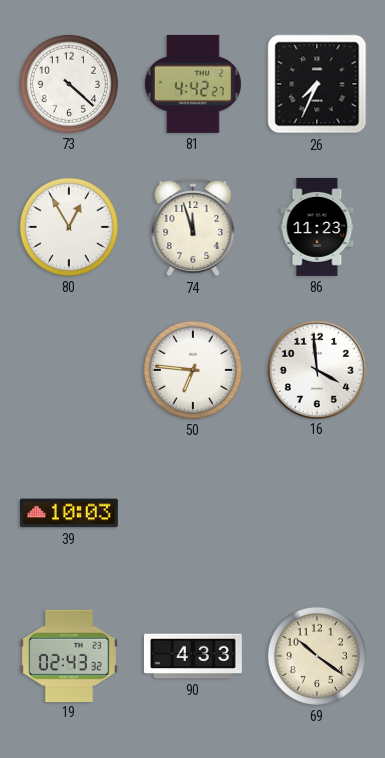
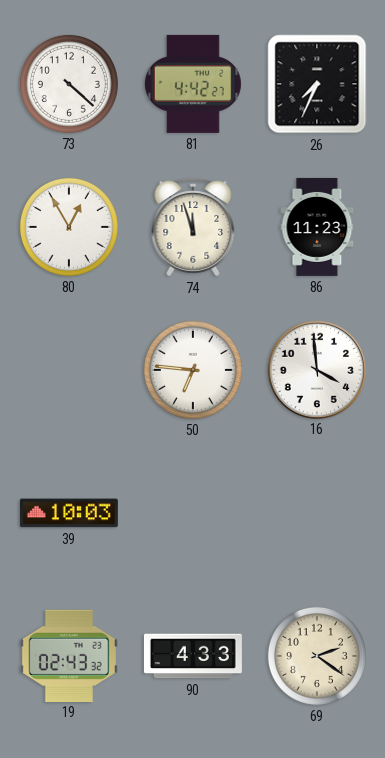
69: 10:21 -> 2:21
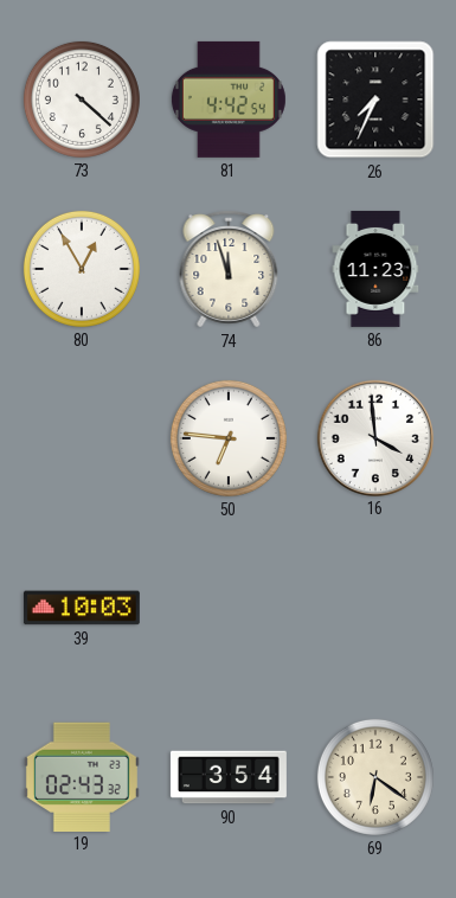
81: 4:42:27 -> 4:42:54
90: 4:33 -> 3:54
69: 2:21 -> 6:21
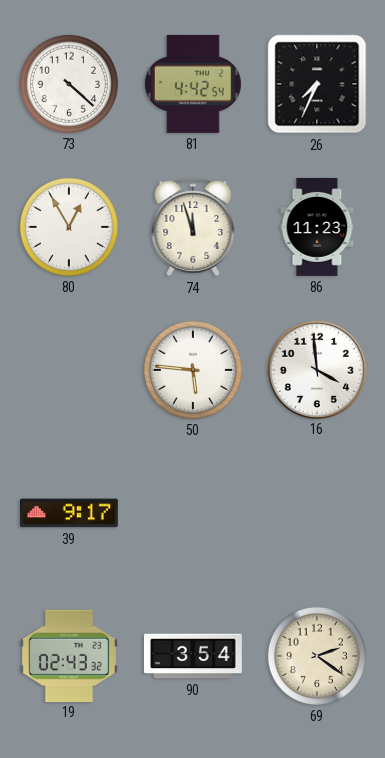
50: 6:46 -> 5:46
39: 10:03 -> 9:17
69: 6:21 -> 2:21
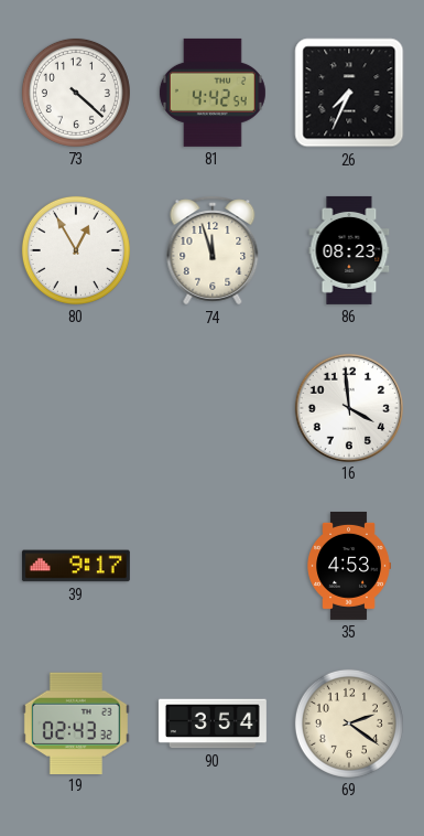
86: 11:23 -> 08:23
50: 5:46 -> none
35: none -> 4:53
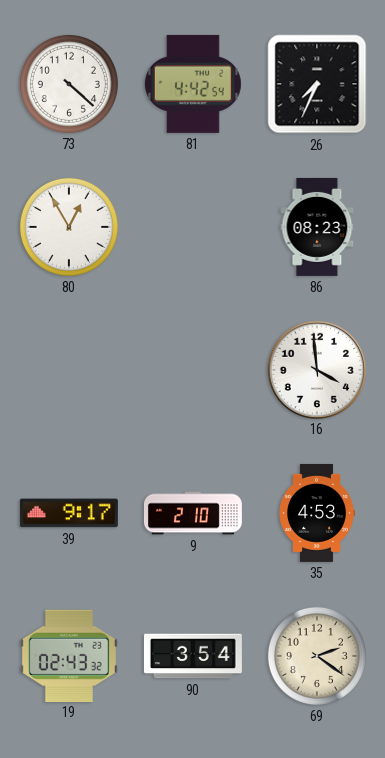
74: 11:57 -> none
9: none -> 2:10
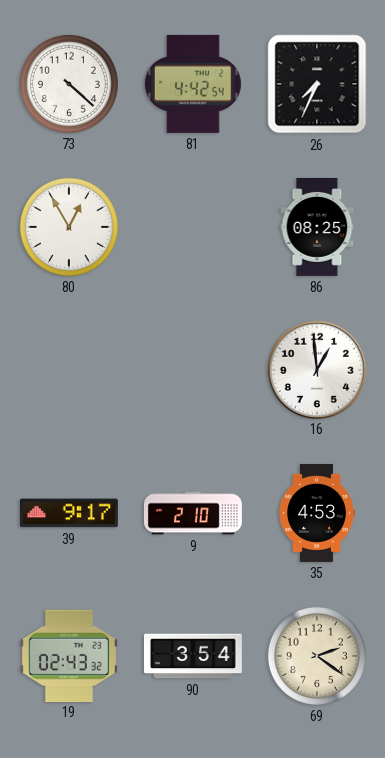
86: 08:23 -> 08:25
16: 3:59 -> 12:59
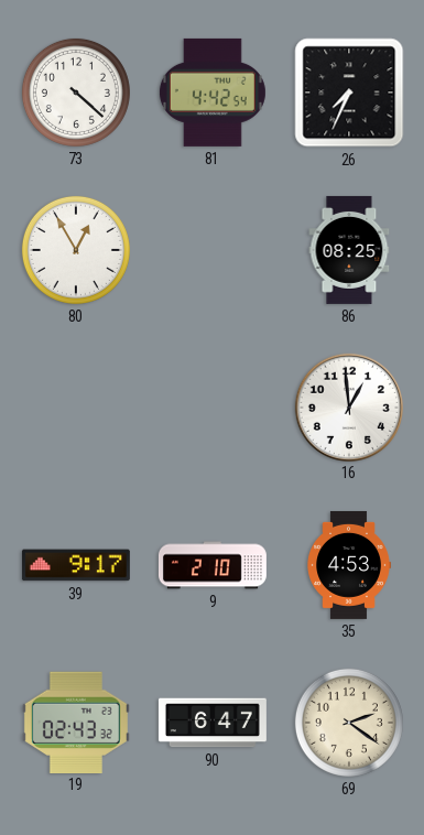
90: 3:54 -> 6:47
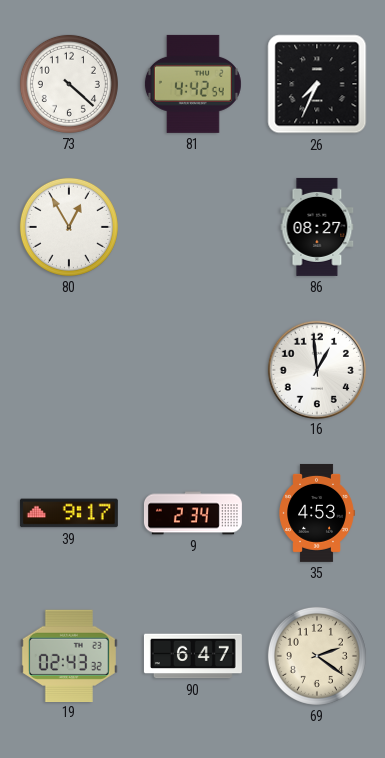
86: 08:25 -> 08:27
9: 2:10 -> 2:34
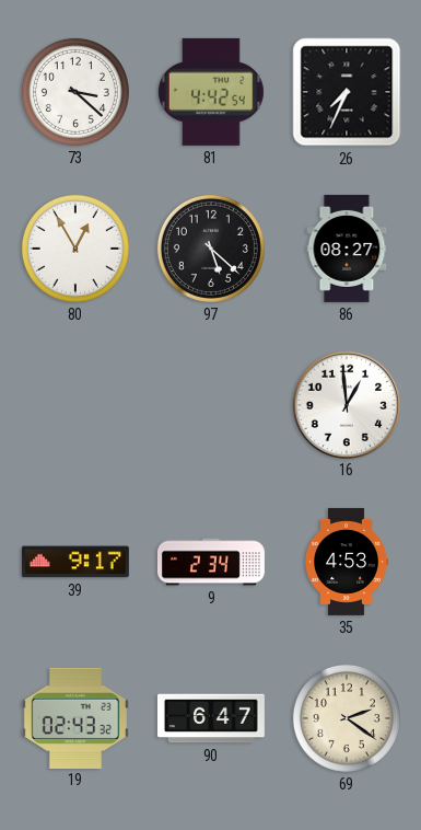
73: 4:22 -> 3:22
97: none -> 5:22
